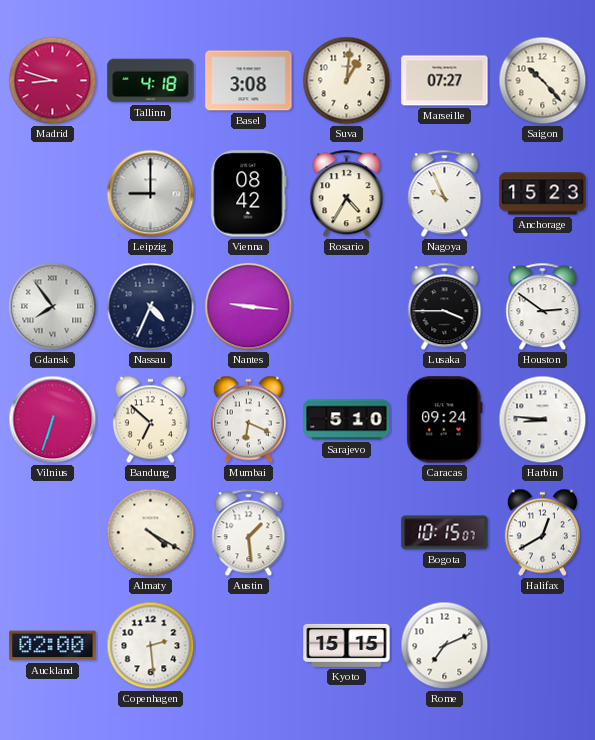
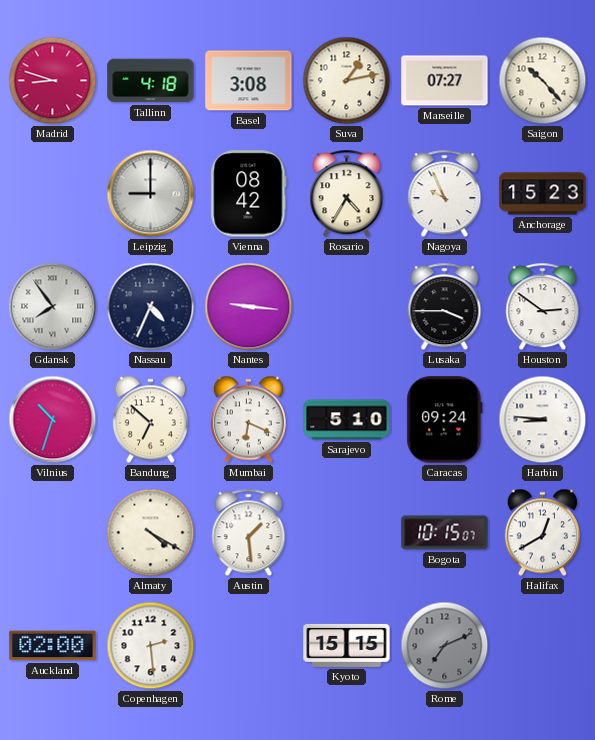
Suva: 1:01 -> 1:13
Vilnius: 6:33 -> 10:33
Rome dial: white -> grey
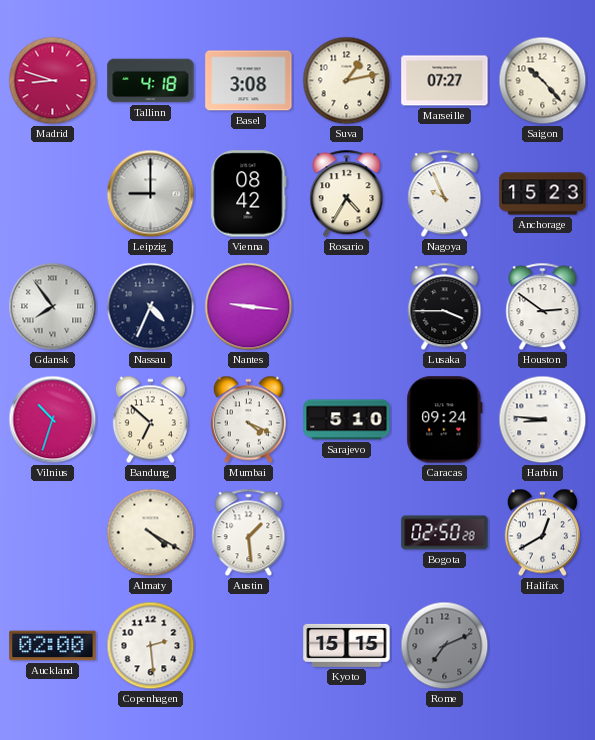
Mumbai: 6:19 -> 4:19
Bogota: 10:15 -> 02:50
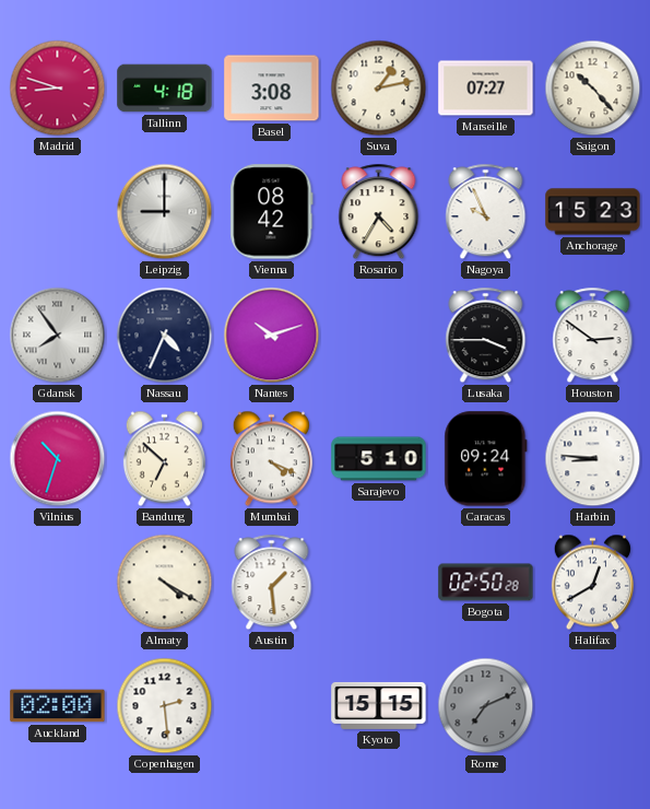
Nantes: 9:16 -> 10:12
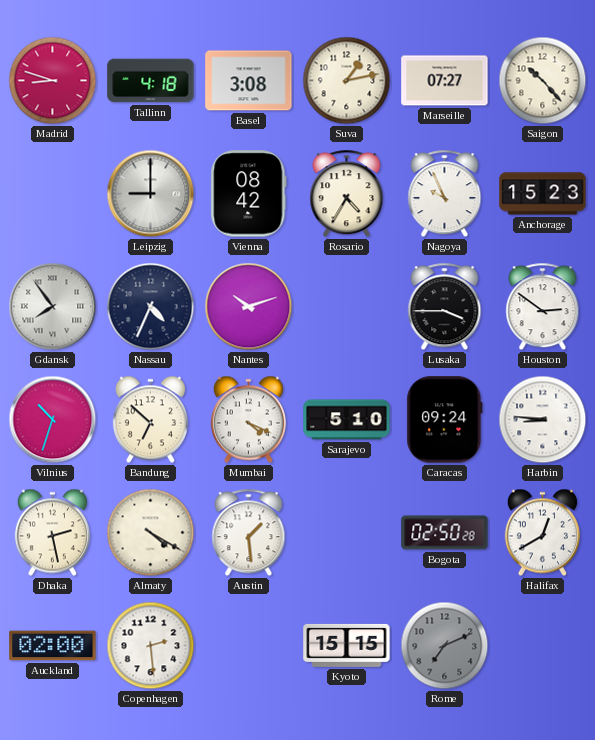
Dhaka: none -> 2:28
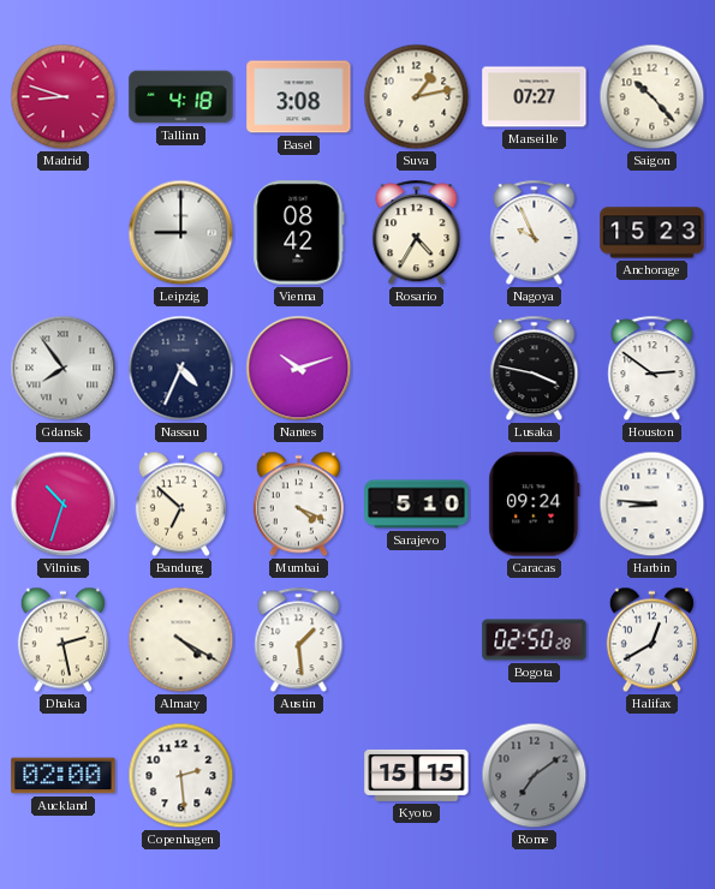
Lusaka: 3:45 -> 3:47
Rome: 7:11 -> 7:09
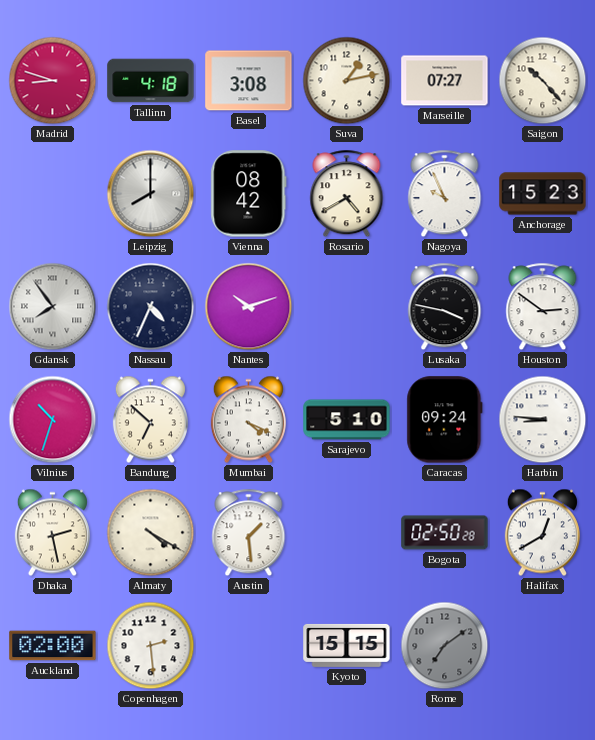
Leipzig: 9:00 -> 8:00
Rosario: 4:35 -> 4:40
